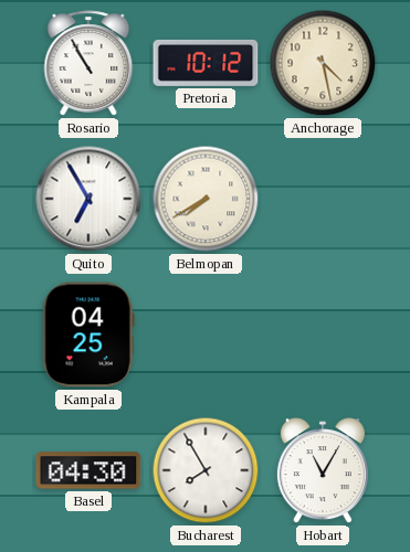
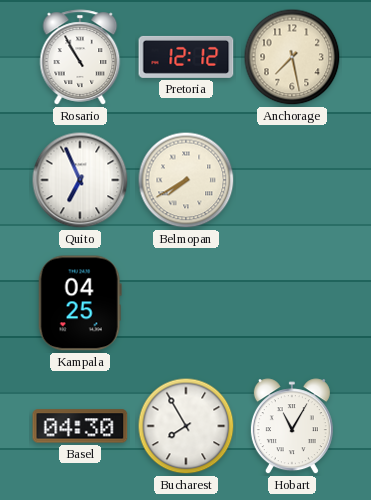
Pretoria: 10:12 -> 12:12
Anchorage: 4:28 -> 7:28
Quito: 6:55 -> 6:56
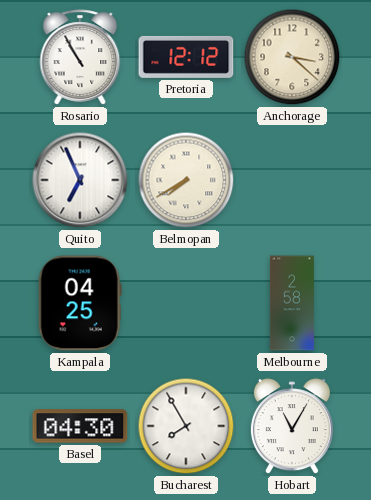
Anchorage: 7:28 -> 3:22
Melbourne: none -> 2:58
